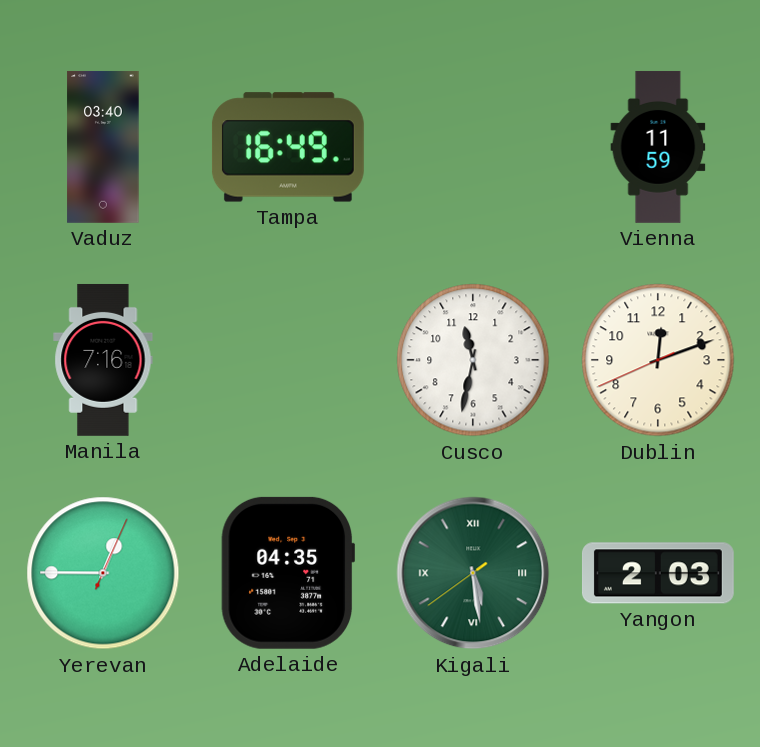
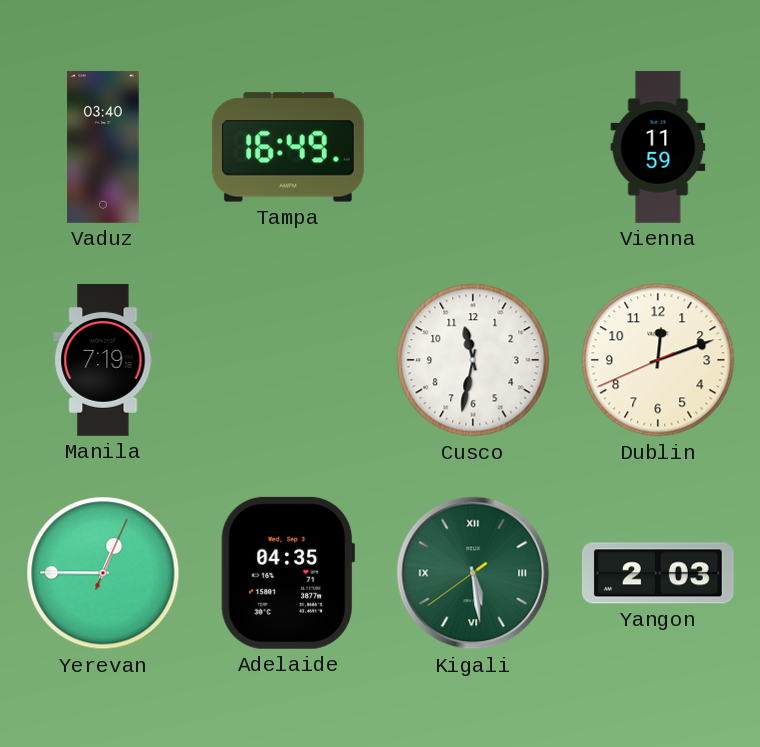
Manila: 7:16 -> 7:19
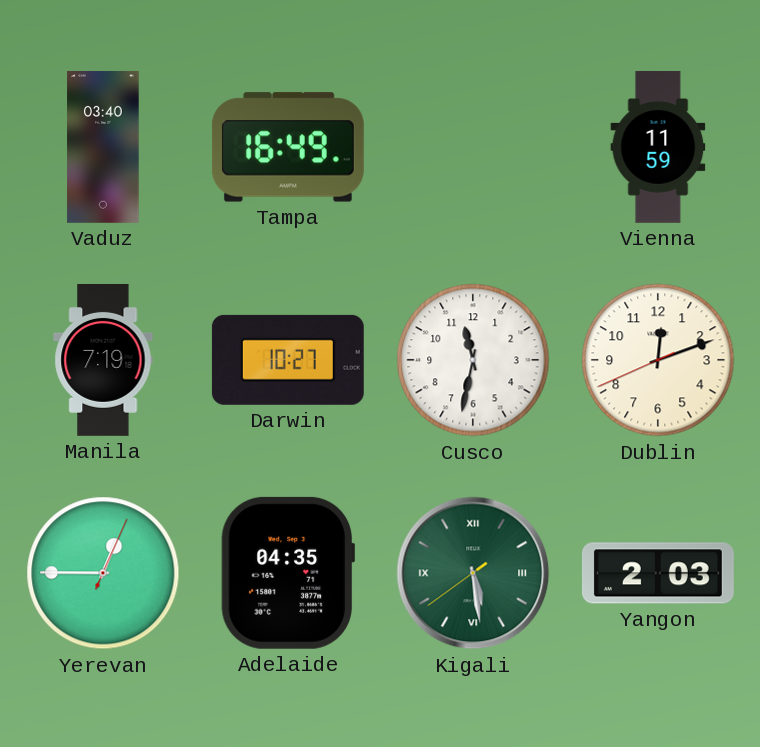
Darwin: none -> 10:27
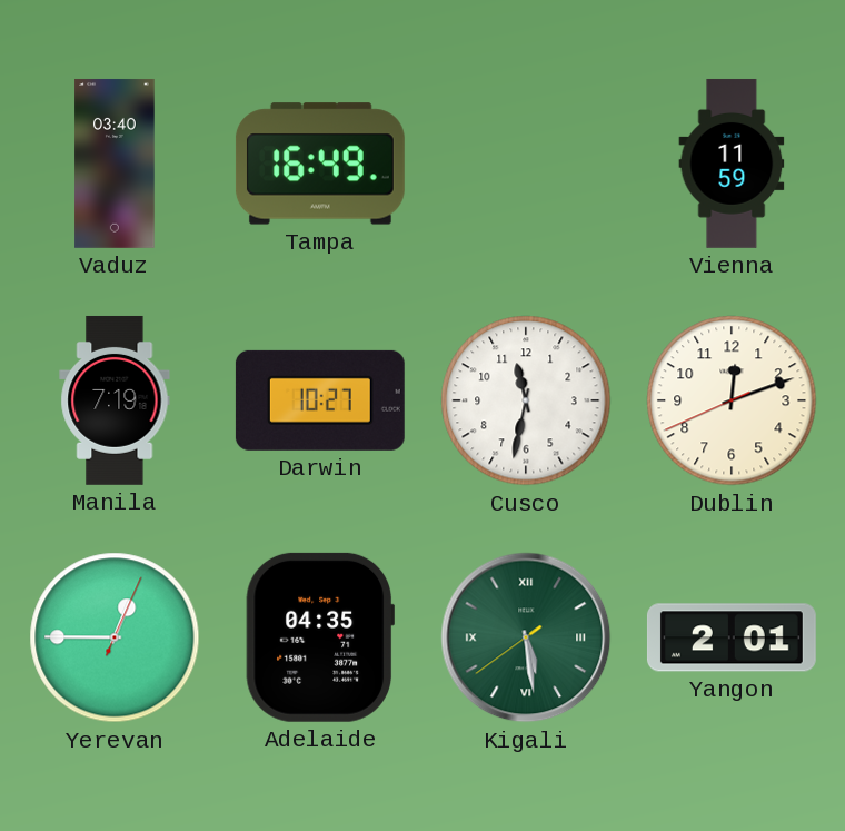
Yangon: 2:03 -> 2:01
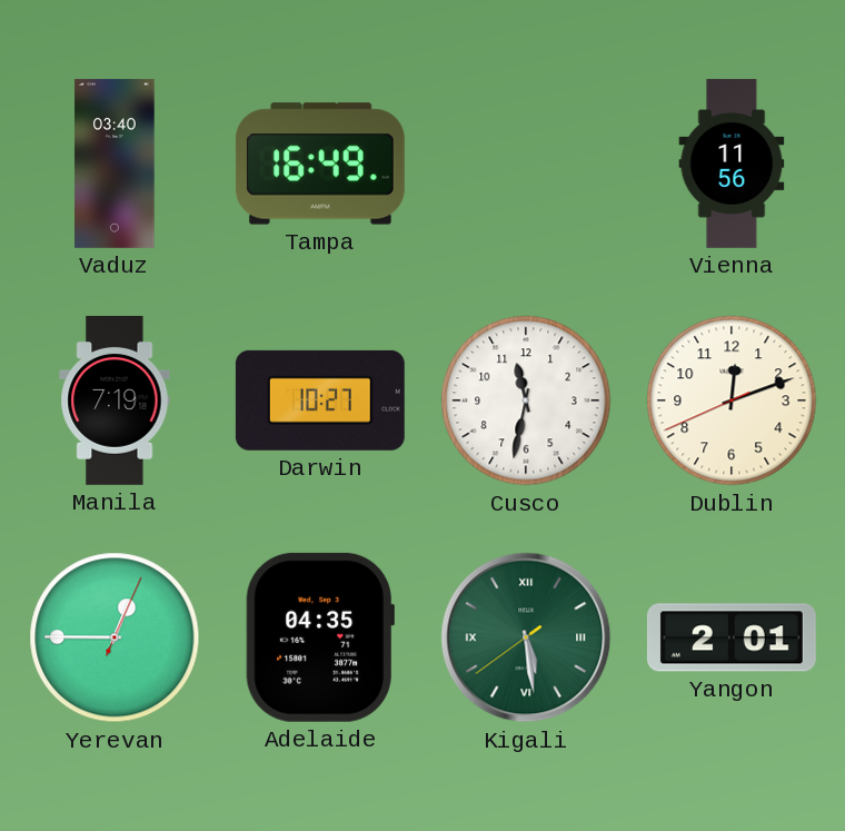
Vienna: 11:59 -> 11:56
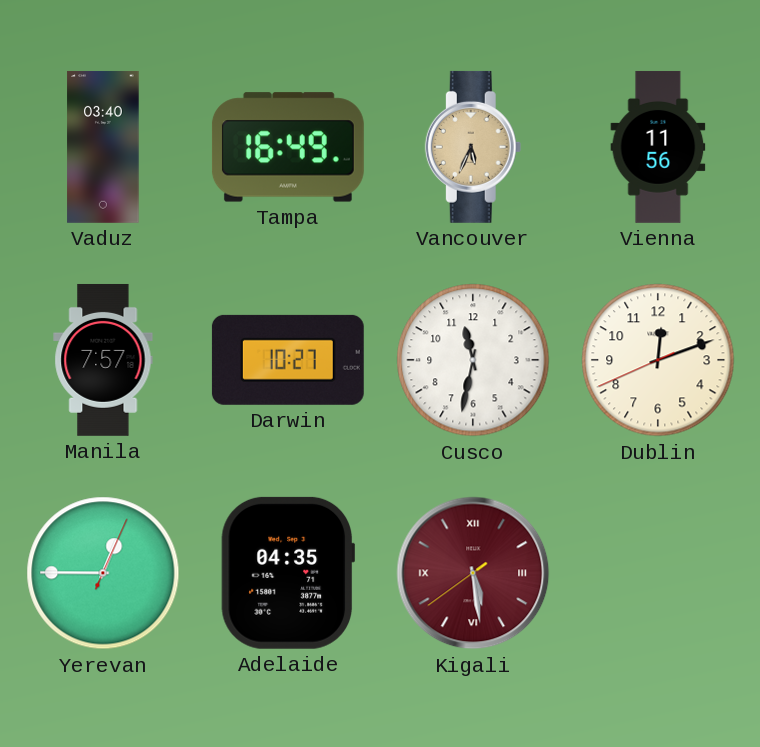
Vancouver: none -> 5:34
Manila: 7:19 -> 7:57
Kigali dial: green -> burgundy
Yangon: 2:01 -> none
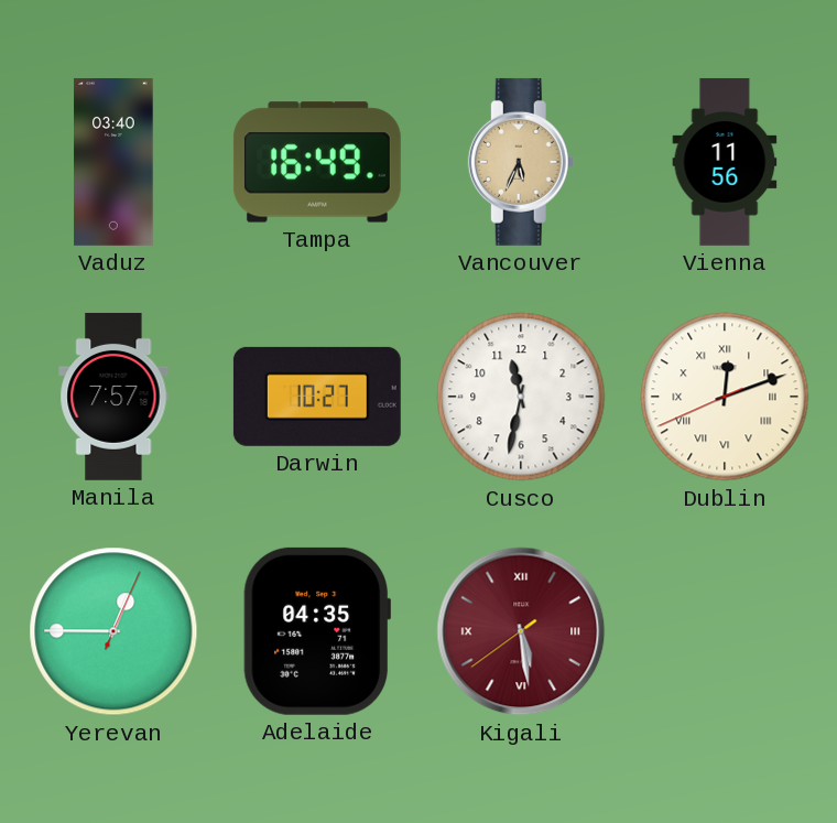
Dublin numerals: Arabic -> Roman
